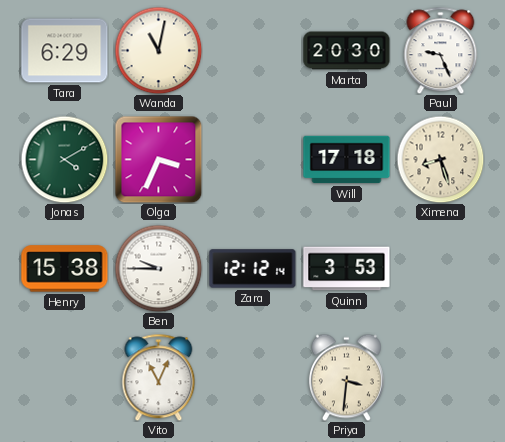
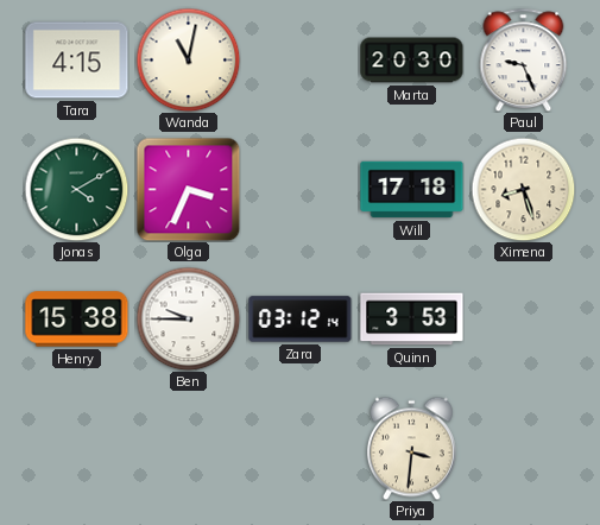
Tara: 6:29 -> 4:15
Zara: 12:12 -> 03:12
Vito: 11:04 -> none
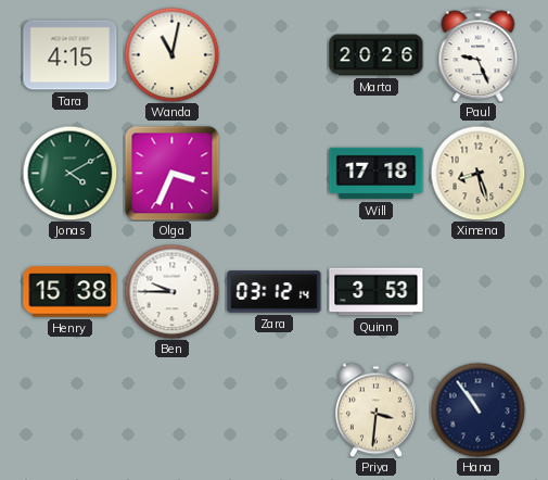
Marta: 20:30 -> 20:26
Hana: none -> 10:54
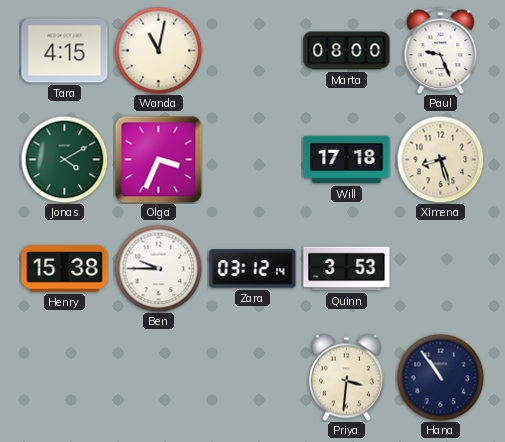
Marta: 20:26 -> 08:00
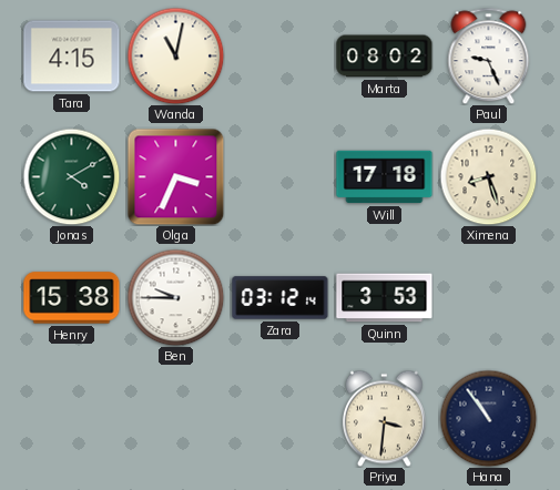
Marta: 08:00 -> 08:02
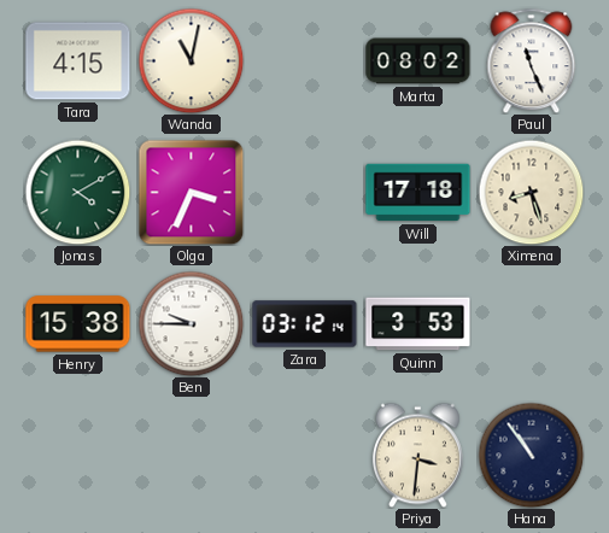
Paul: 9:26 -> 11:26
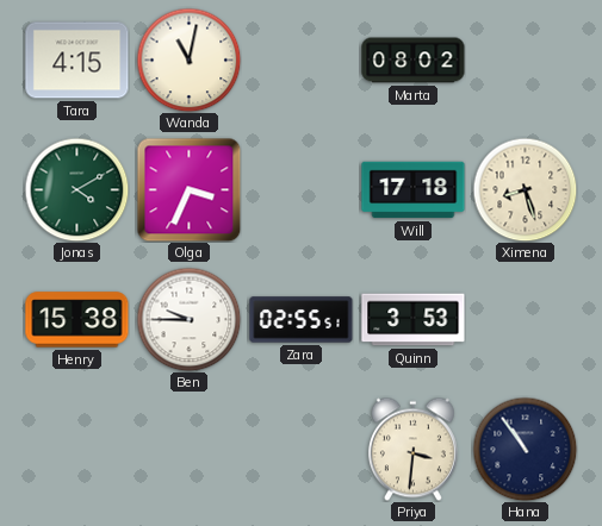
Paul: 11:26 -> none
Zara: 03:12 -> 02:55
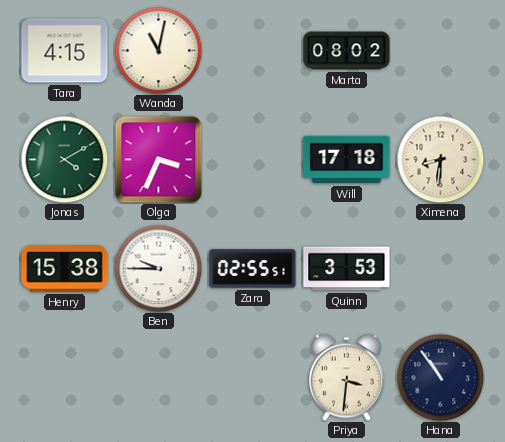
Ximena: 8:27 -> 8:31
